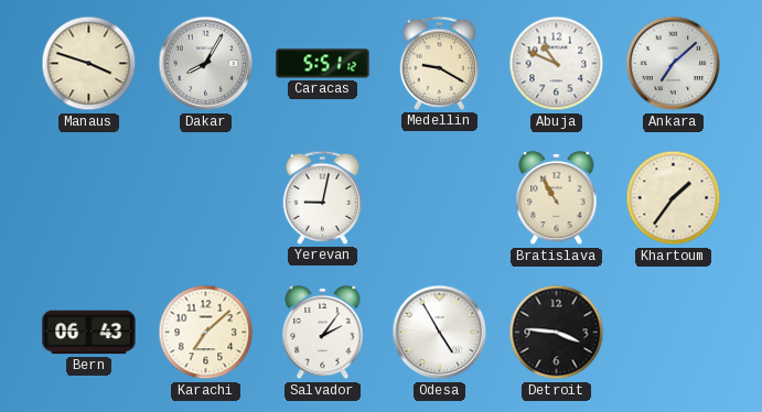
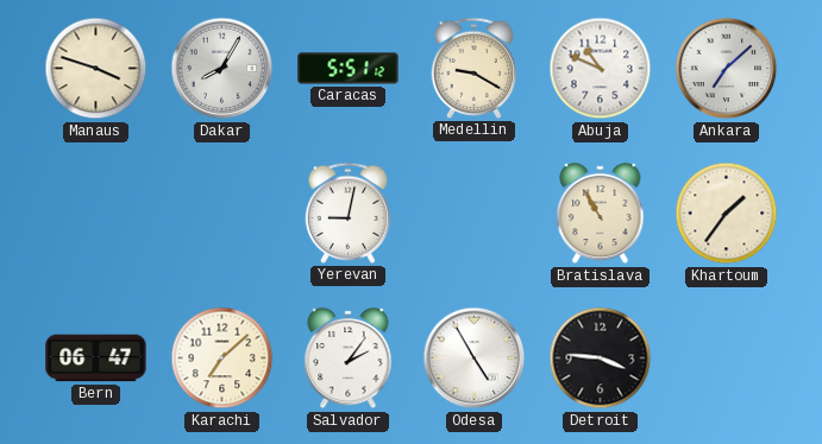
Bern: 06:43 -> 06:47
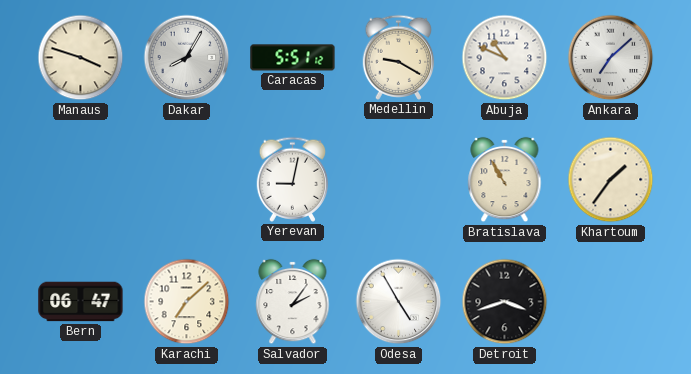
Detroit: 3:46 -> 3:42
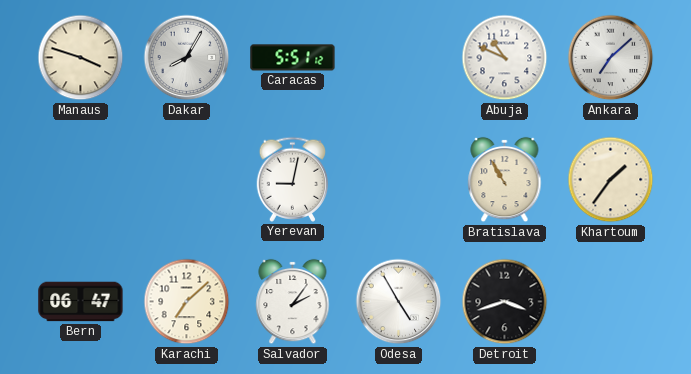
Medellin: 9:20 -> none
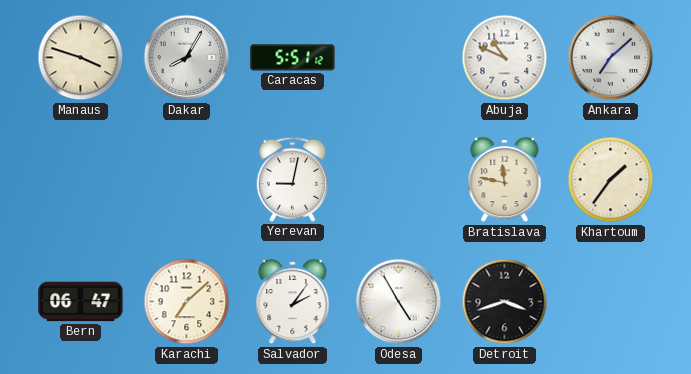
Bratislava: 10:55 -> 11:47
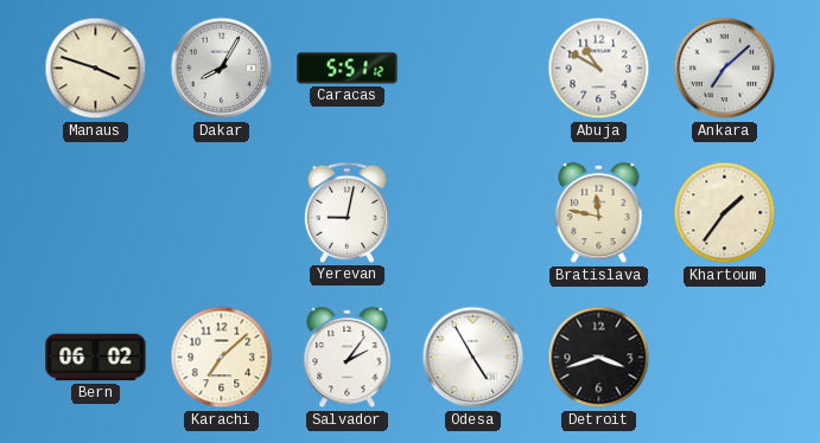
Abuja: 10:49 -> 10:50
Bern: 06:47 -> 06:02
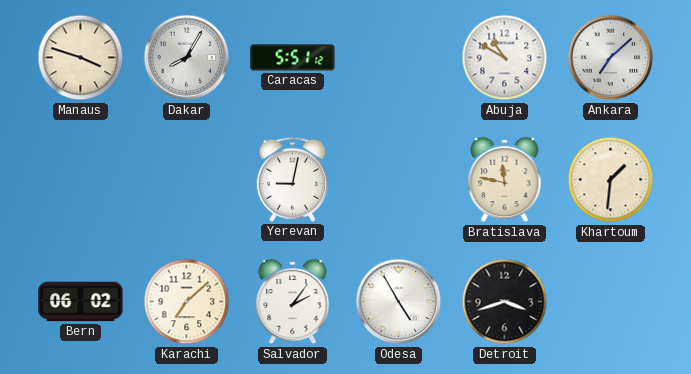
Khartoum: 1:36 -> 1:31
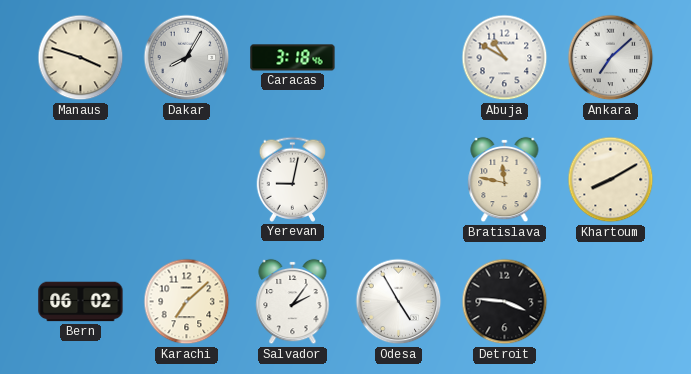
Caracas: 5:51 -> 3:18
Khartoum: 1:31 -> 8:10
Detroit: 3:42 -> 3:46
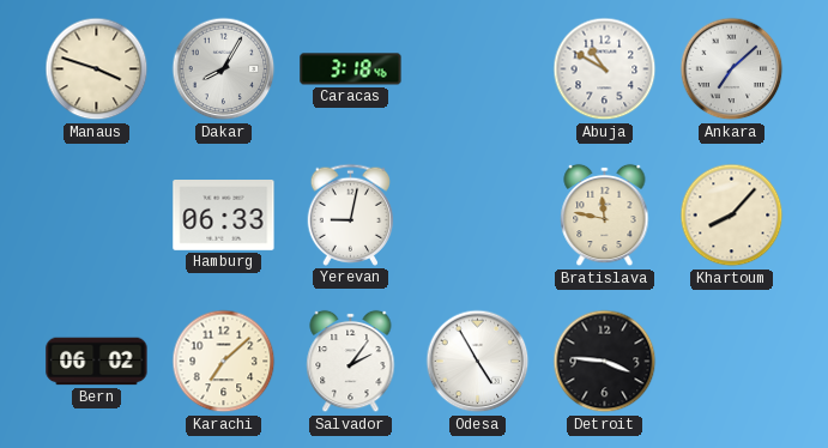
Hamburg: none -> 06:33
Khartoum: 8:10 -> 8:07
